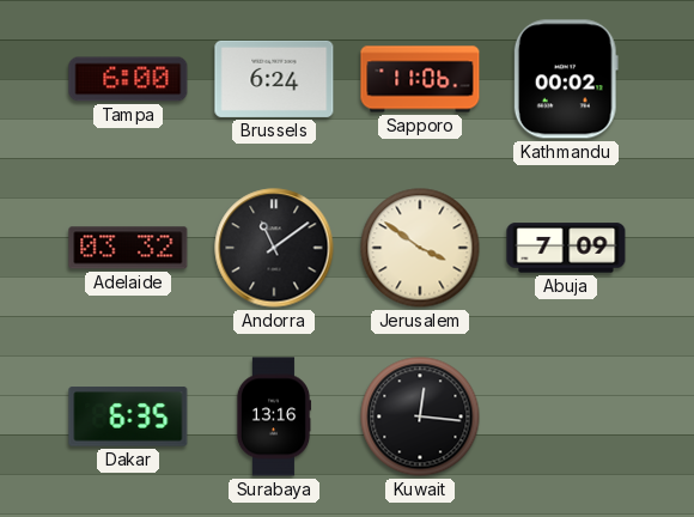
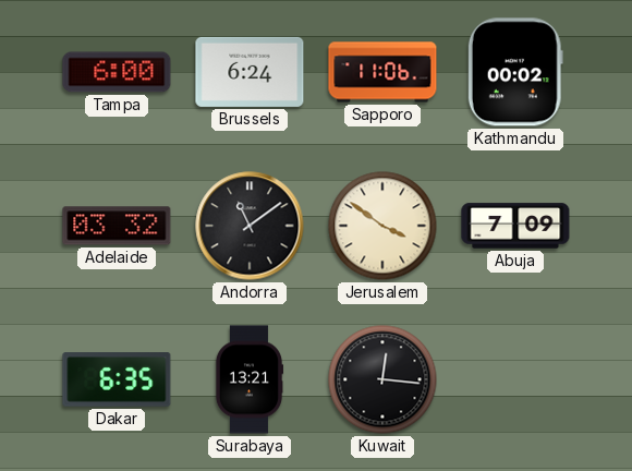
Surabaya: 13:16 -> 13:21
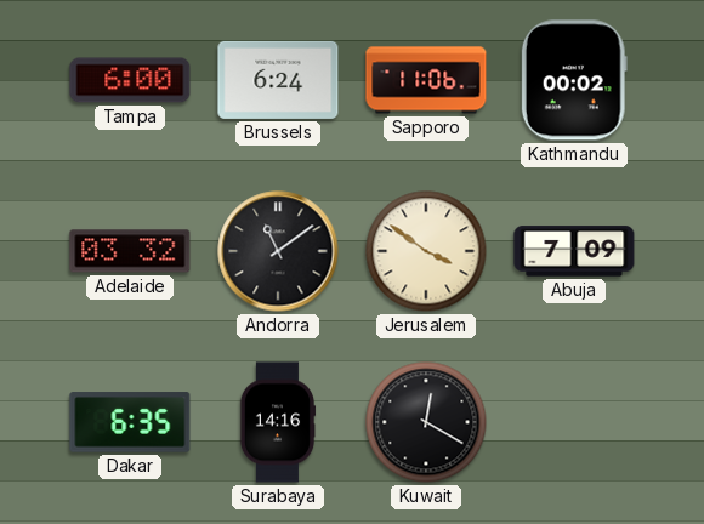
Surabaya: 13:21 -> 14:16
Kuwait: 12:16 -> 12:20
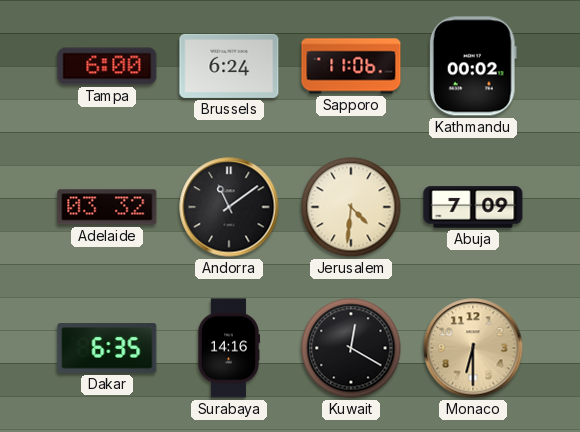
Jerusalem: 3:51 -> 4:31
Monaco: none -> 6:30
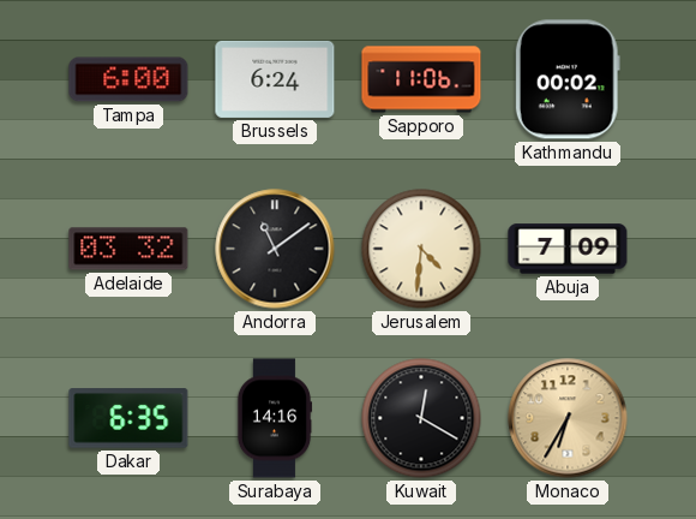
Monaco: 6:30 -> 6:35
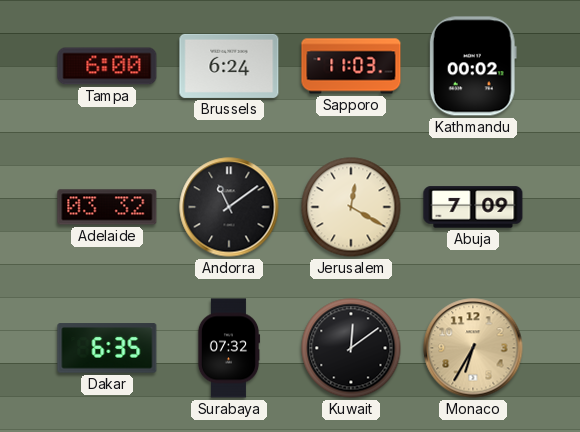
Sapporo: 11:06 -> 11:03
Jerusalem: 4:31 -> 12:20
Surabaya: 14:16 -> 07:32
Kuwait: 12:20 -> 12:09
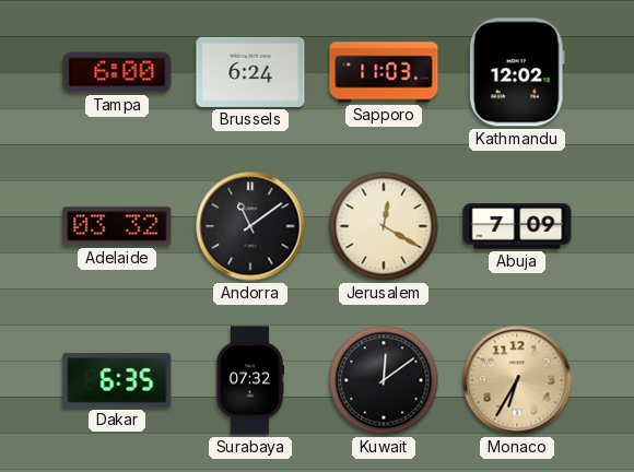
Kathmandu: 00:02 -> 12:02
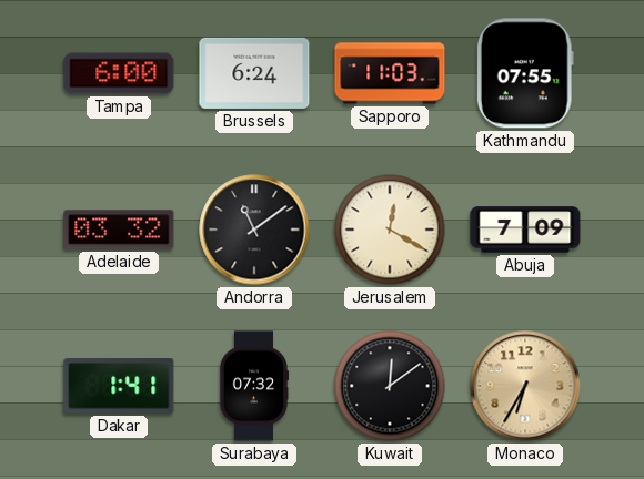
Kathmandu: 12:02 -> 07:55
Dakar: 6:35 -> 1:41
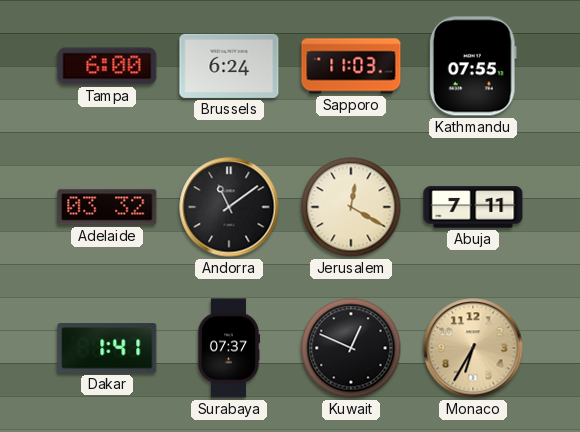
Abuja: 7:09 -> 7:11
Surabaya: 07:32 -> 07:37
Kuwait: 12:09 -> 12:49
